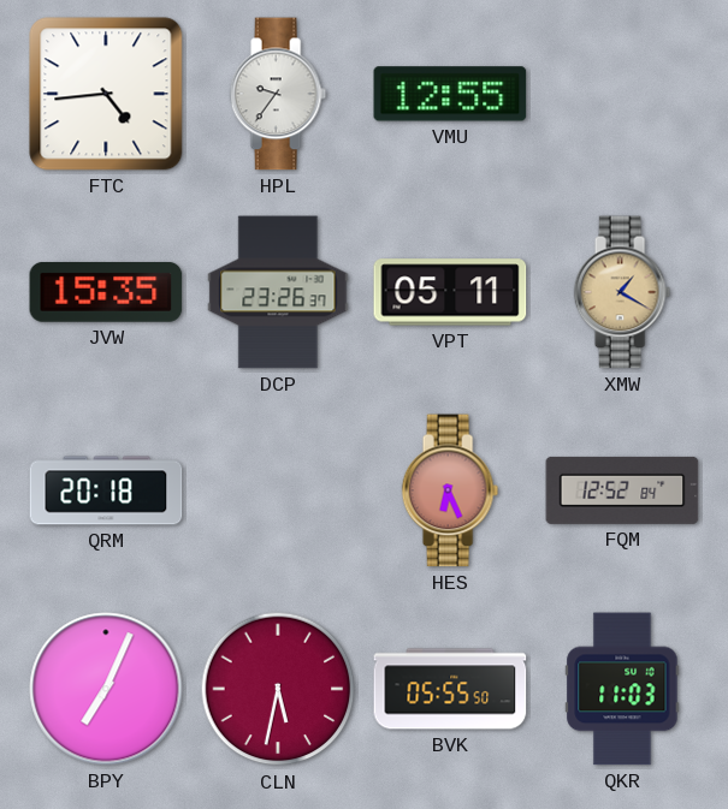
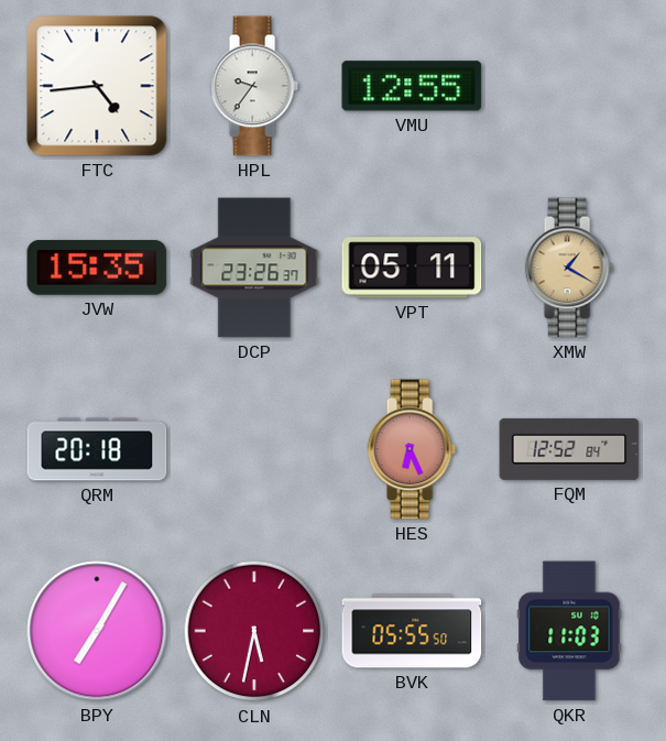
BPY: 7:04 -> 7:05
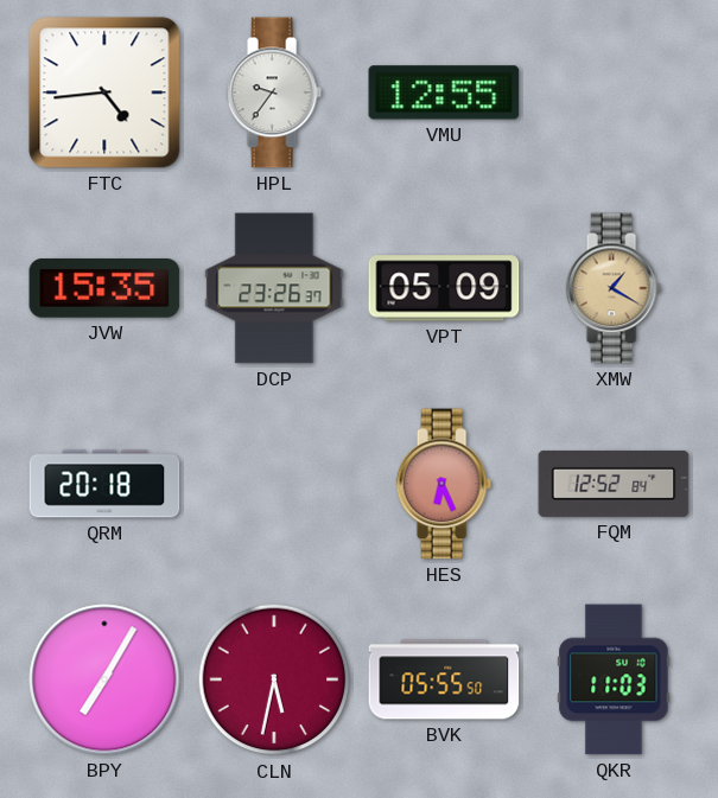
VPT: 05:11 -> 05:09
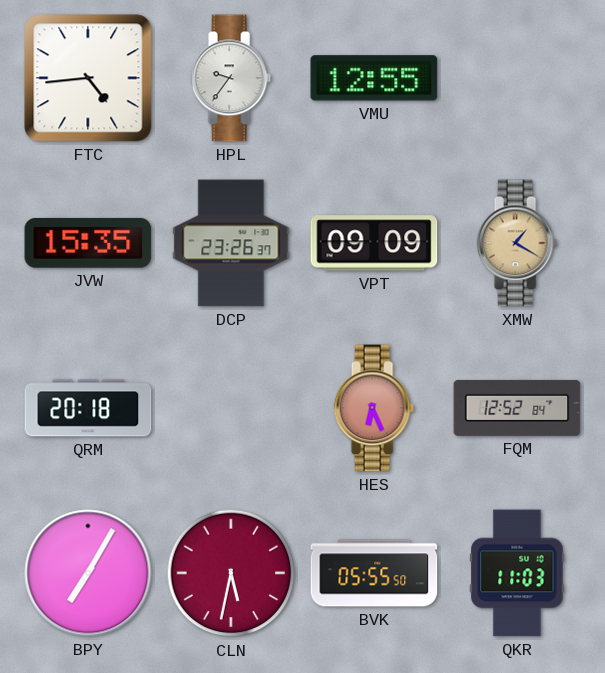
VPT: 05:09 -> 09:09
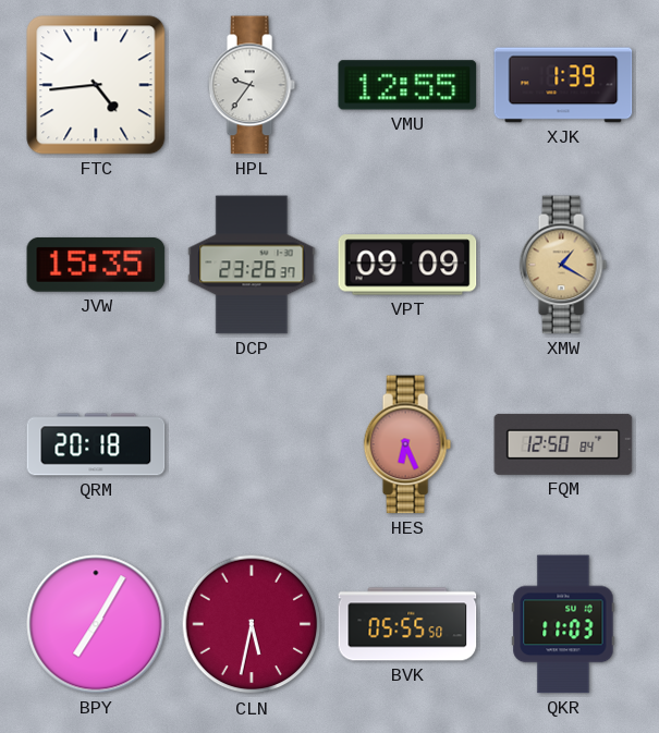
XJK: none -> 1:39
FQM: 12:52 -> 12:50
